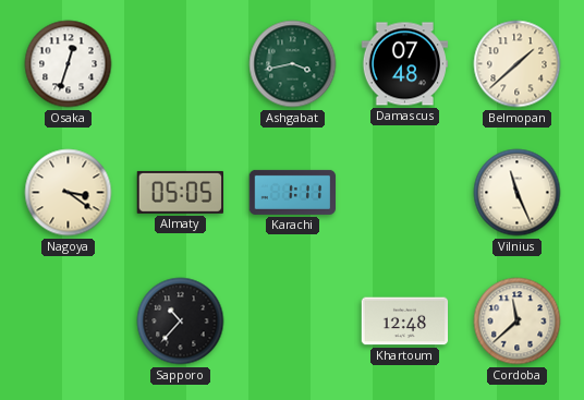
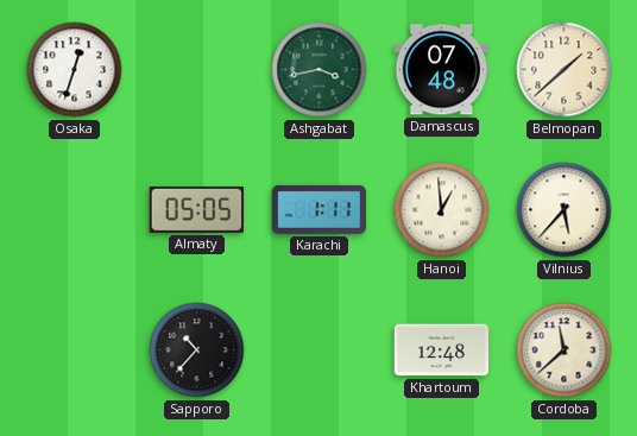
Nagoya: 3:21 -> none
Hanoi: none -> 12:59
Vilnius: 11:26 -> 5:37
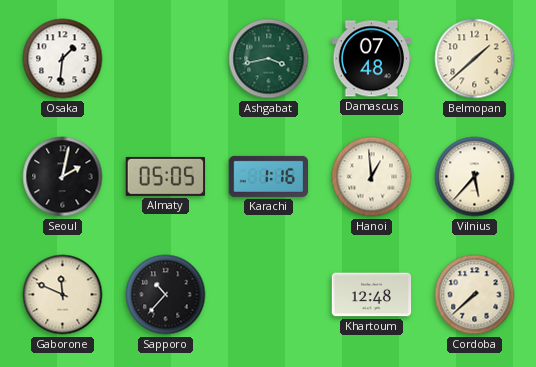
Osaka: 12:33 -> 1:31
Seoul: none -> 2:02
Karachi: 1:11 -> 1:16
Gaborone: none -> 11:49
Cordoba: 11:38 -> 7:38
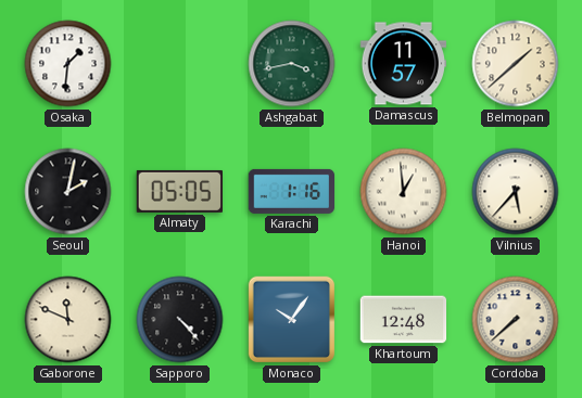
Damascus: 07:48 -> 11:57
Sapporo: 10:37 -> 4:23
Monaco: none -> 10:06
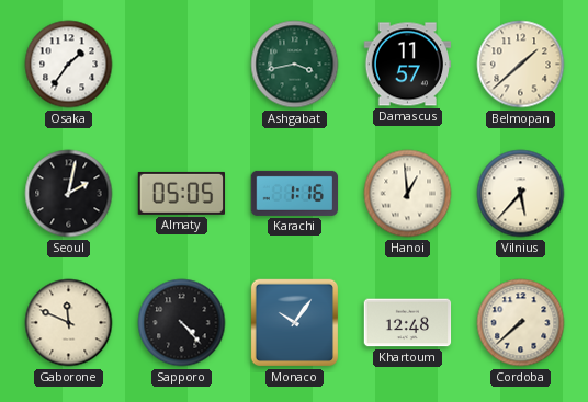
Osaka: 1:31 -> 1:36
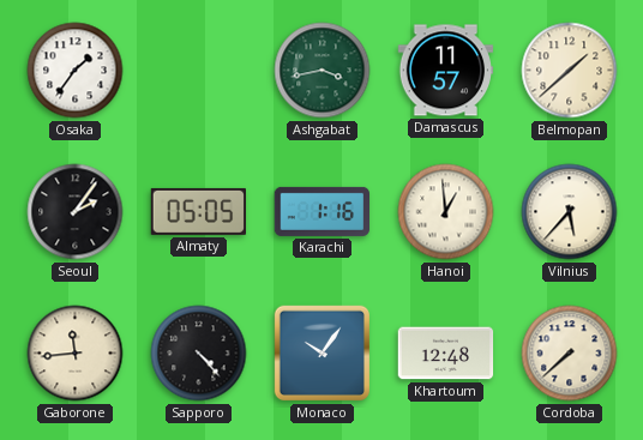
Seoul: 2:02 -> 2:06
Gaborone: 11:49 -> 11:44
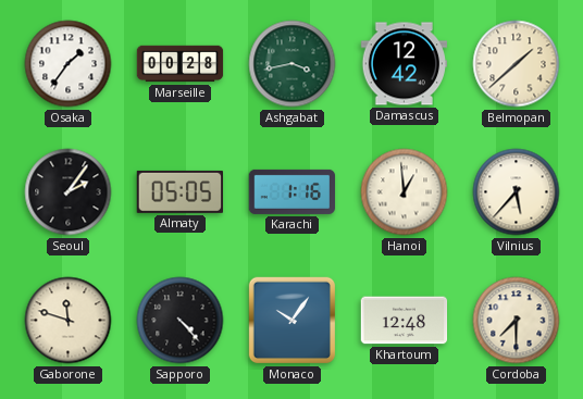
Marseille: none -> 00:28
Damascus: 11:57 -> 12:42
Gaborone: 11:44 -> 11:48
Cordoba: 7:38 -> 7:30
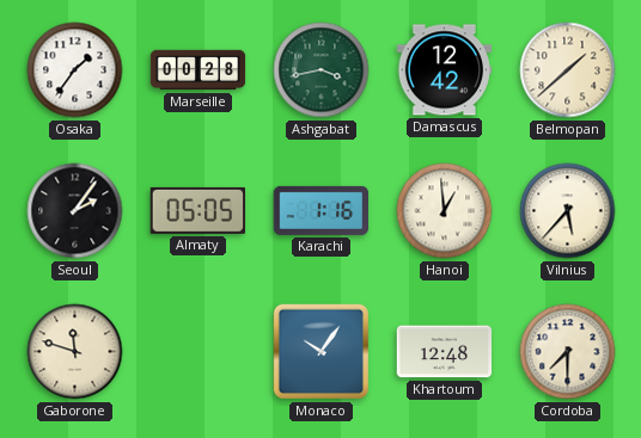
Sapporo: 4:23 -> none
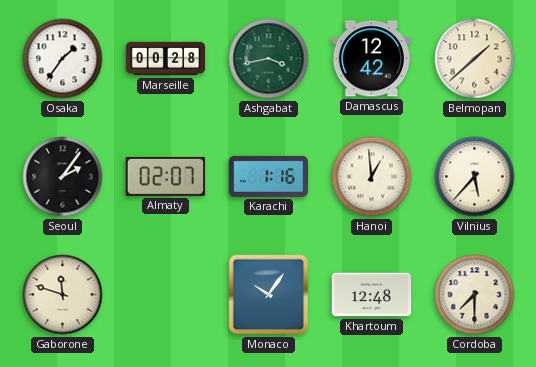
Almaty: 05:05 -> 02:07
